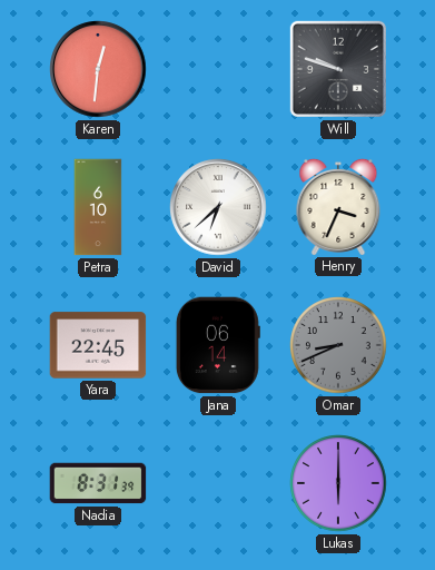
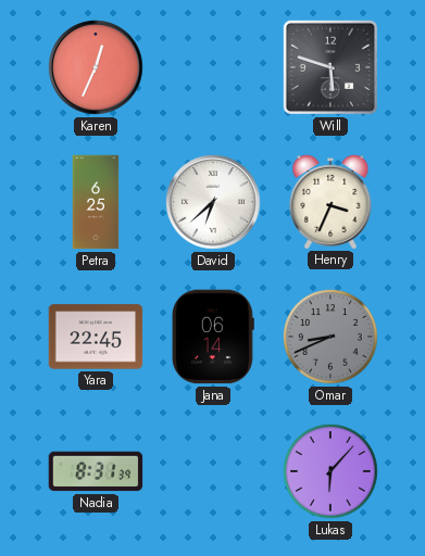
Karen: 12:31 -> 12:34
Will: 9:48 -> 5:48
Petra: 6:10 -> 6:25
Lukas: 6:00 -> 6:07
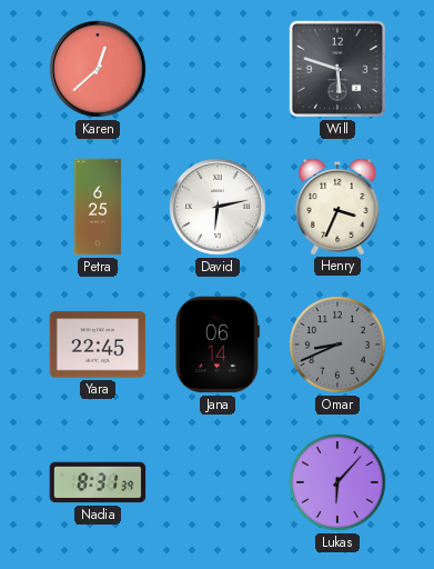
Karen: 12:34 -> 12:38
David: 6:38 -> 6:13
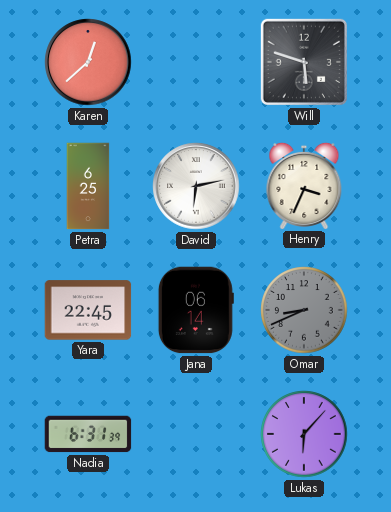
Nadia: 8:31 -> 6:31
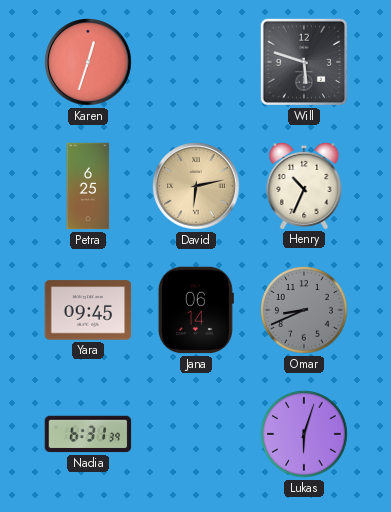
Karen: 12:38 -> 12:33
David dial: white -> champagne
Henry: 3:34 -> 10:34
Yara: 22:45 -> 09:45
Lukas: 6:07 -> 6:03
